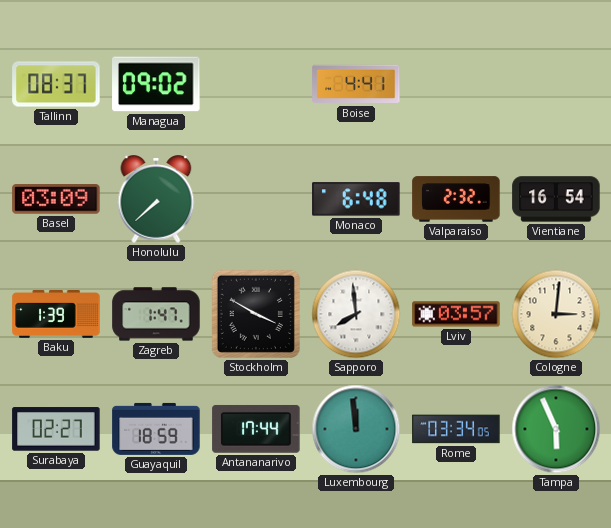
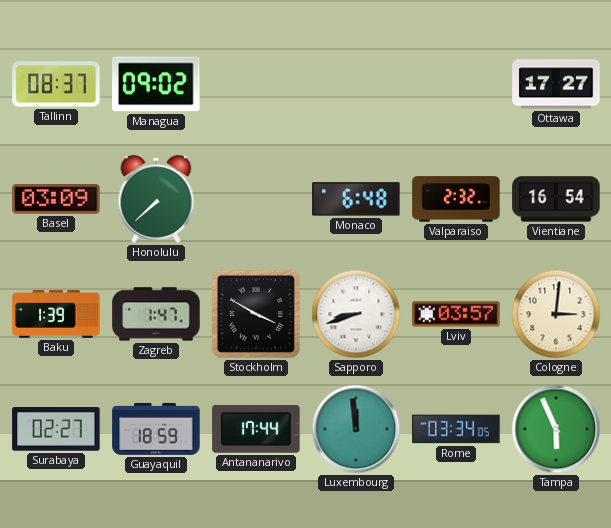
Boise: 4:41 -> none
Ottawa: none -> 17:27
Sapporo: 7:59 -> 8:42
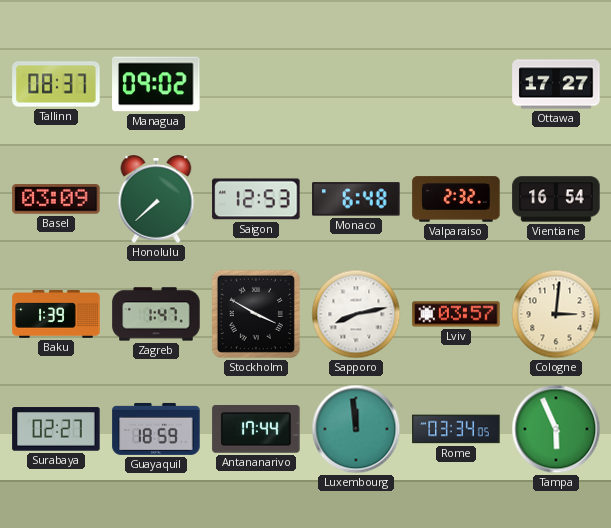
Saigon: none -> 12:53
Sapporo: 8:42 -> 8:13
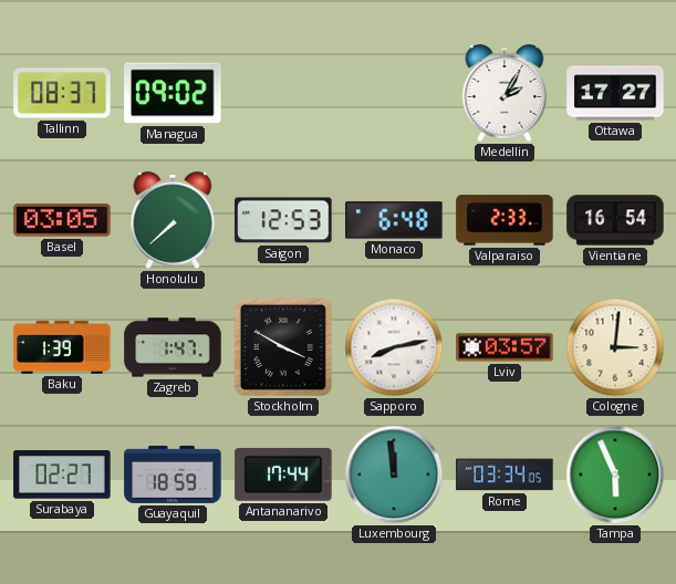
Medellin: none -> 2:05
Basel: 03:09 -> 03:05
Valparaiso: 2:32 -> 2:33
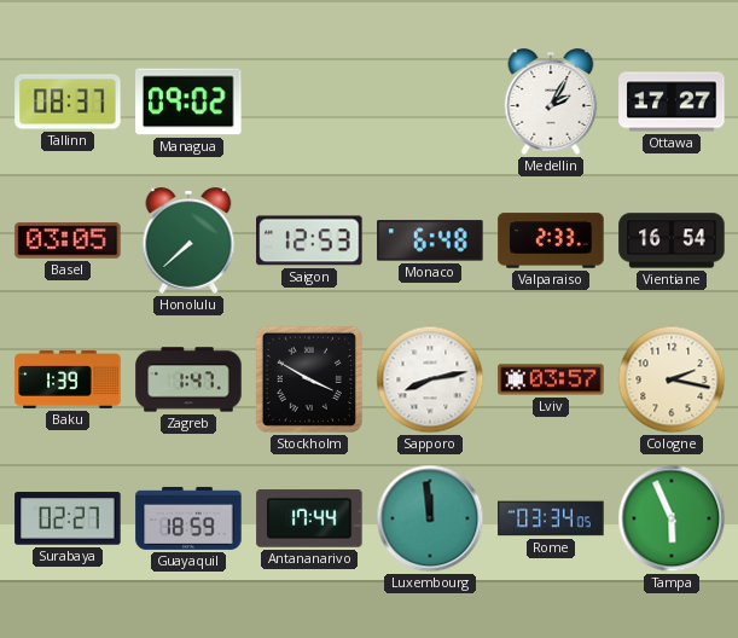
Cologne: 3:01 -> 2:17
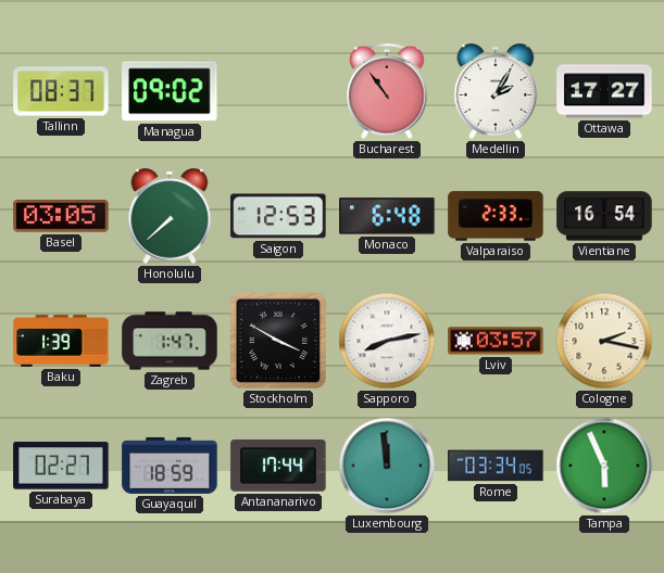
Bucharest: none -> 10:54
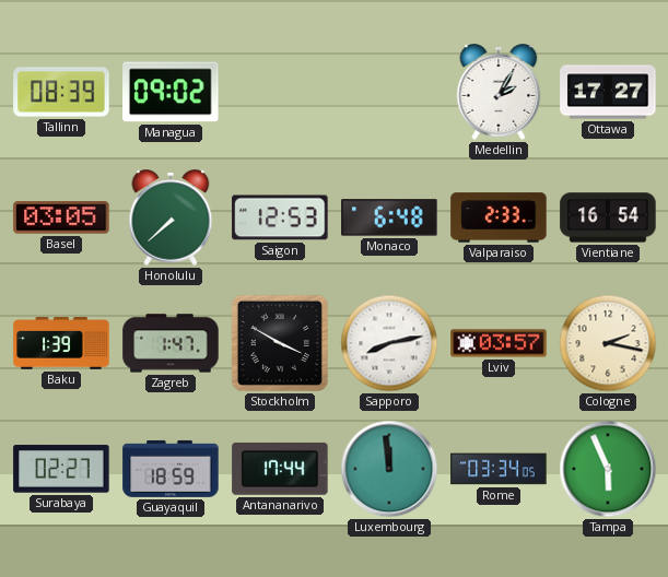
Tallinn: 08:37 -> 08:39
Bucharest: 10:54 -> none
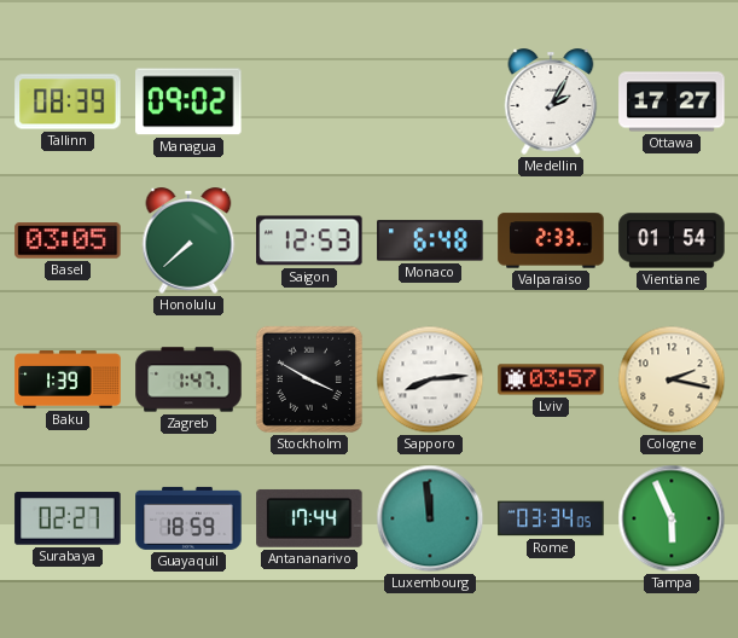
Vientiane: 16:54 -> 01:54
Sapporo: 8:13 -> 8:14
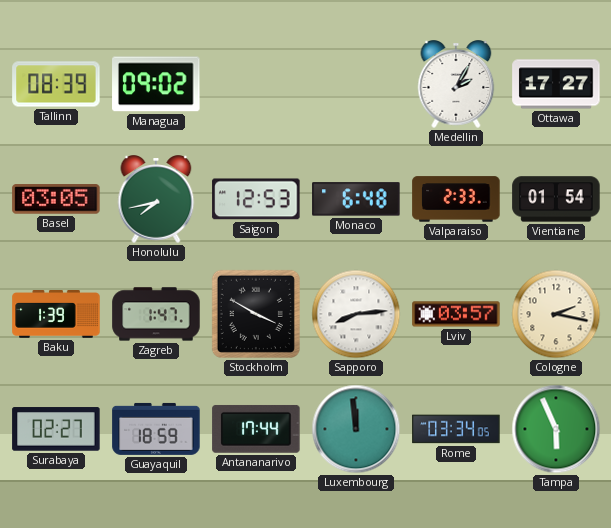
Honolulu: 7:38 -> 7:43
